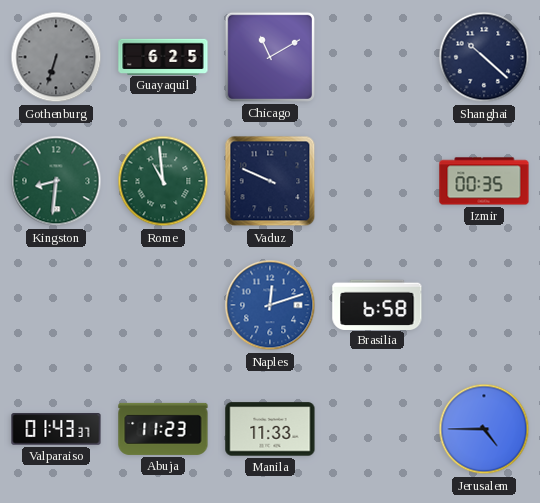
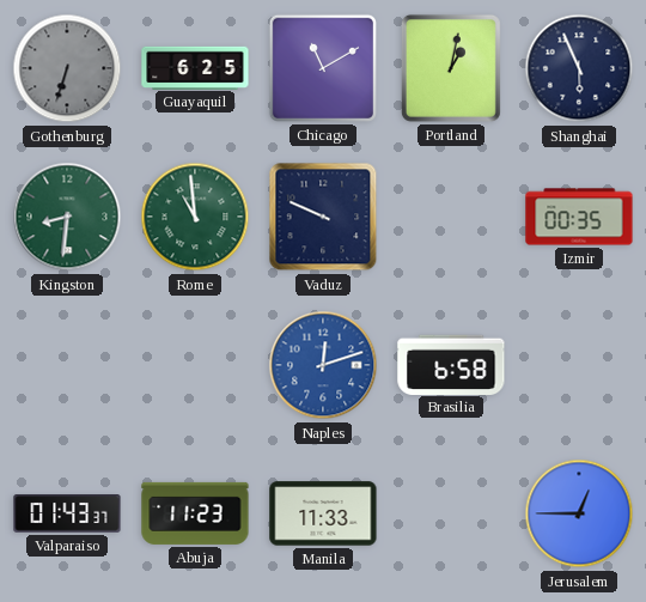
Portland: none -> 1:02
Shanghai: 10:22 -> 5:56
Jerusalem: 4:45 -> 12:45
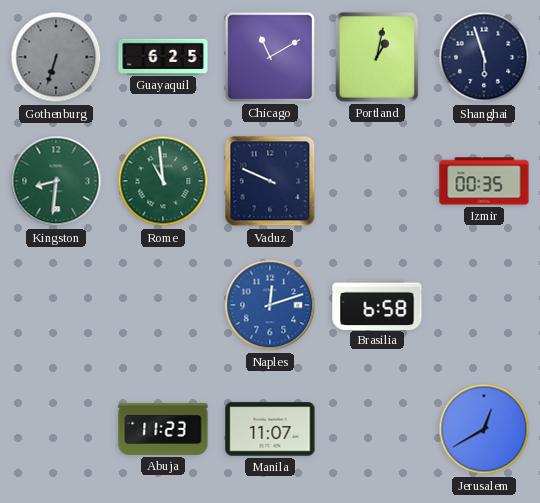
Shanghai: 5:56 -> 5:57
Valparaiso: 01:43 -> none
Manila: 11:33 -> 11:07
Jerusalem: 12:45 -> 12:40
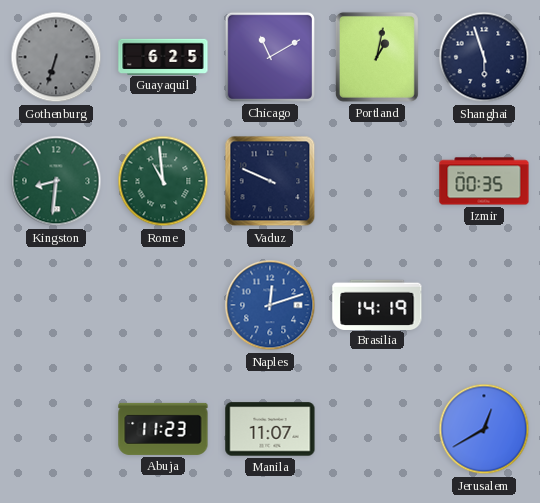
Brasilia: 6:58 -> 14:19
